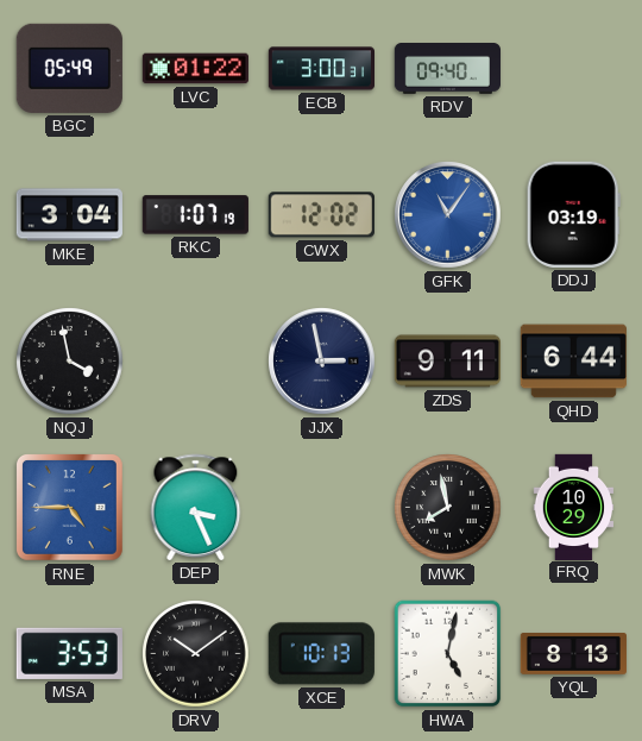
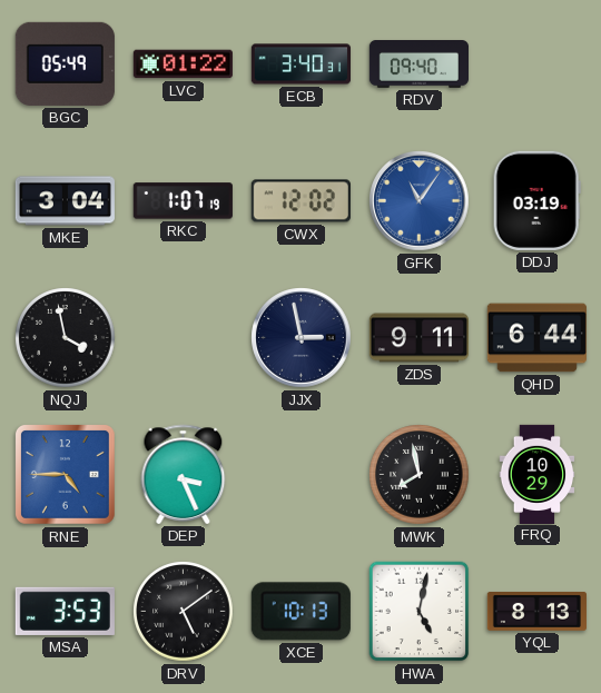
ECB: 3:00 -> 3:40
DRV: 10:09 -> 5:09
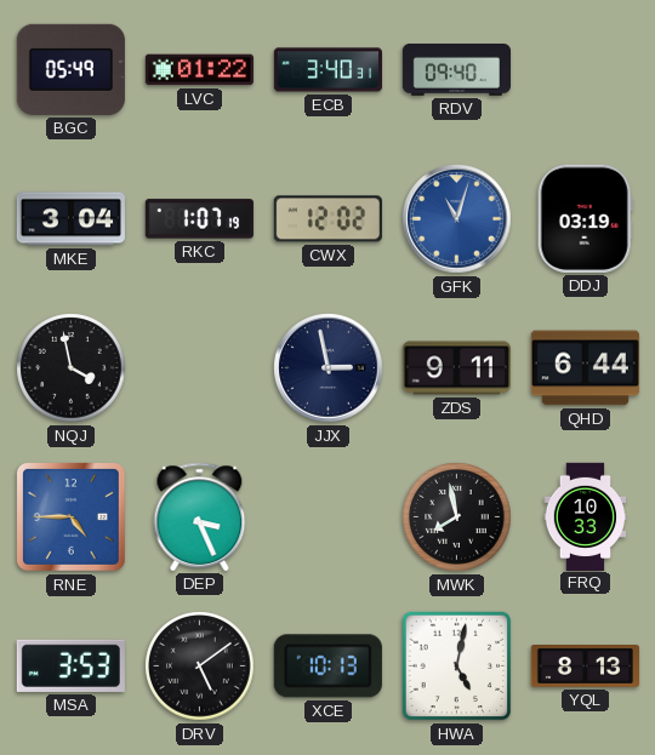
GFK: 11:06 -> 11:03
FRQ: 10:29 -> 10:33
